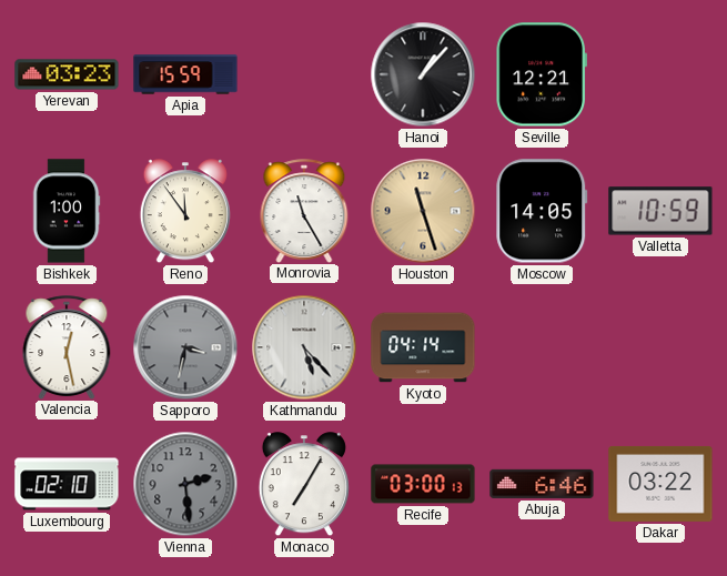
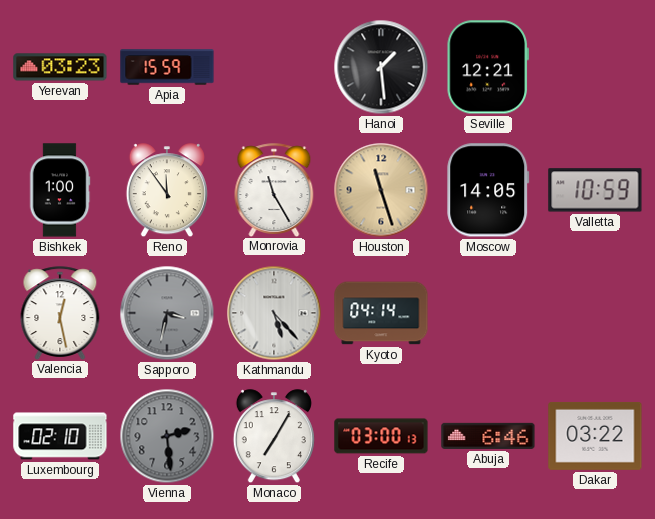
Hanoi: 1:07 -> 1:29
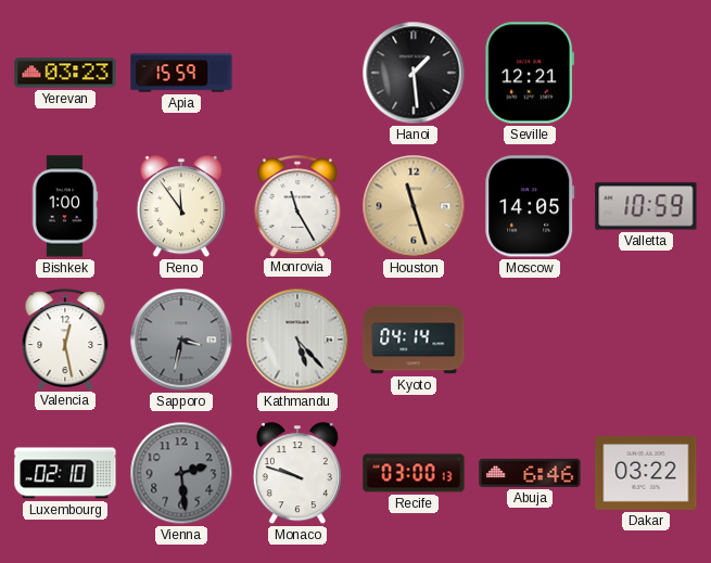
Monaco: 7:05 -> 9:48
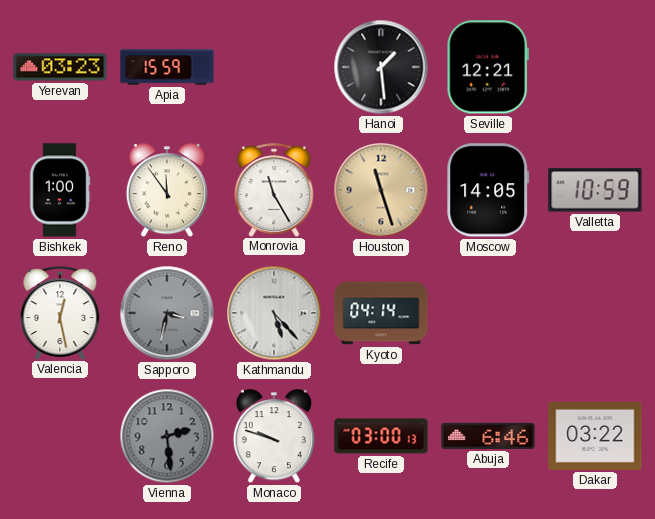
Luxembourg: 02:10 -> none
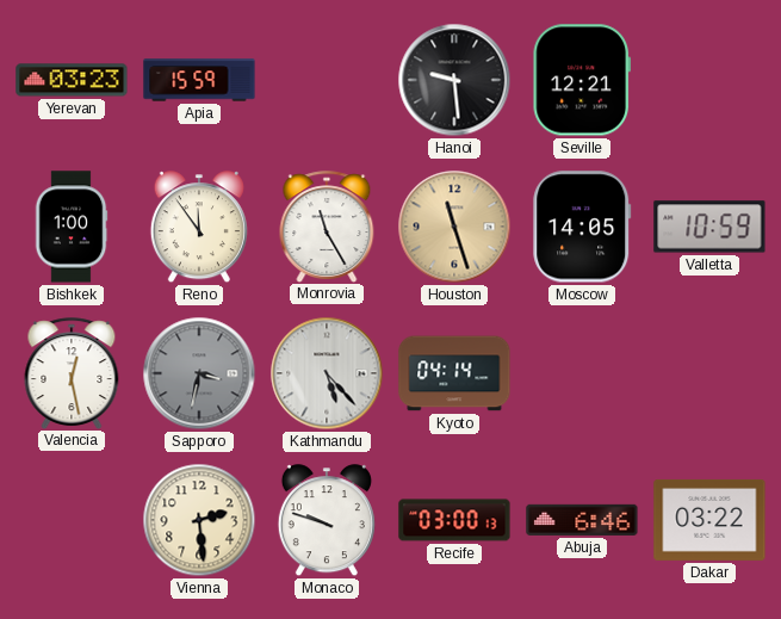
Hanoi: 1:29 -> 9:29
Vienna dial: grey -> cream
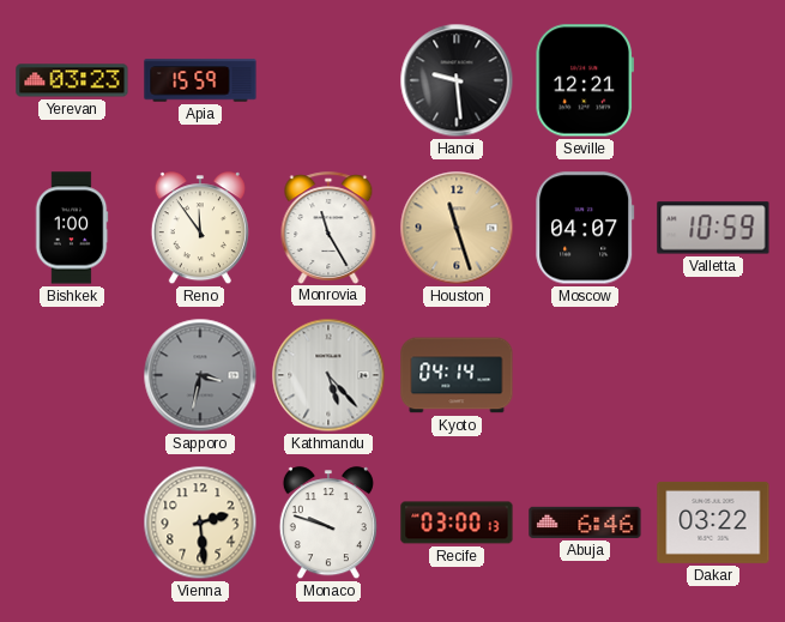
Moscow: 14:05 -> 04:07
Valencia: 12:28 -> none
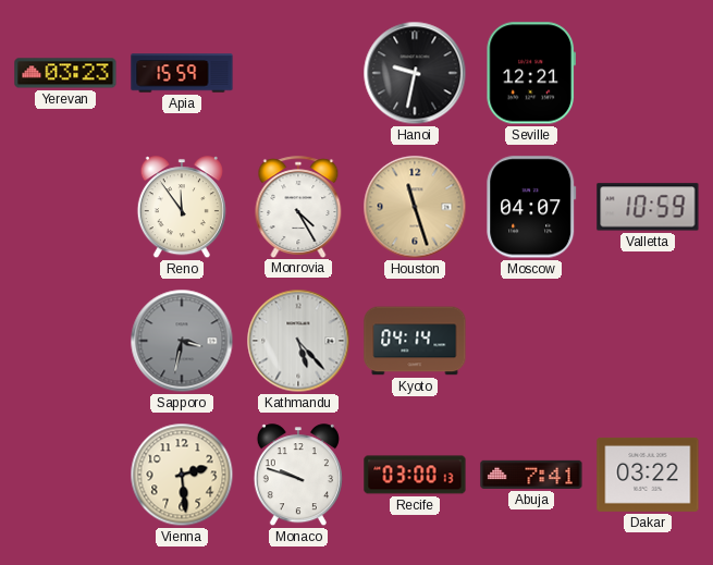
Hanoi: 9:29 -> 9:32
Bishkek: 1:00 -> none
Monrovia: 11:25 -> 4:25
Abuja: 6:46 -> 7:41
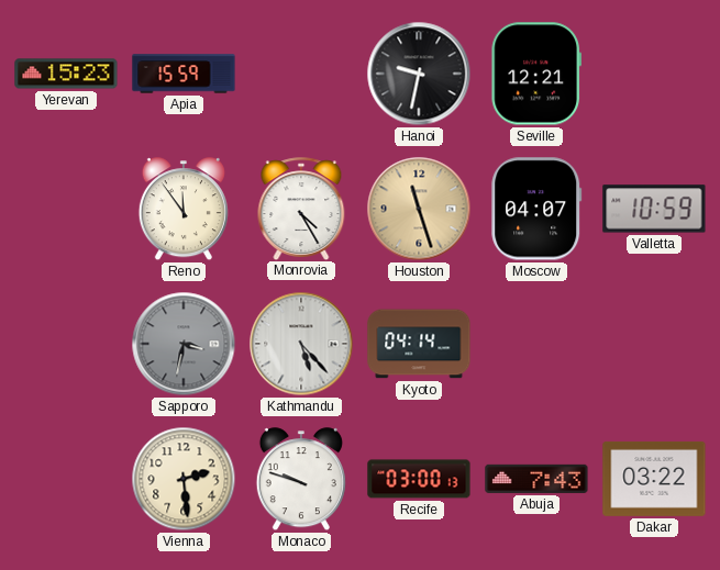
Yerevan: 03:23 -> 15:23
Abuja: 7:41 -> 7:43
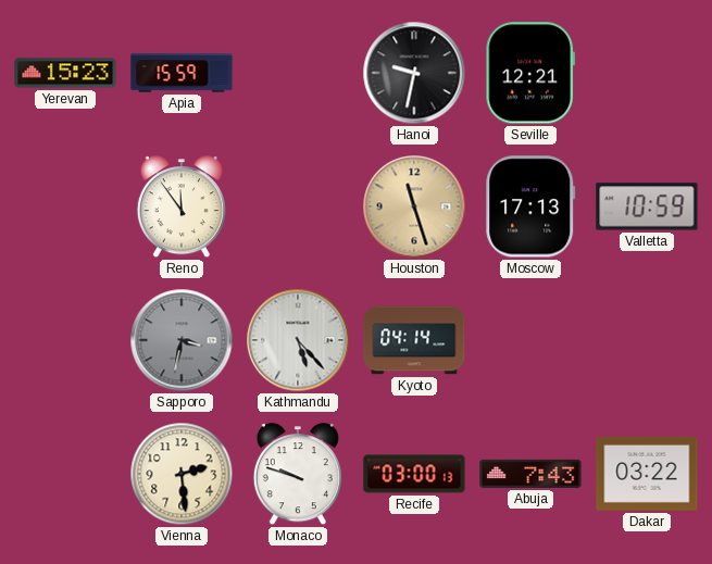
Monrovia: 4:25 -> none
Moscow: 04:07 -> 17:13
